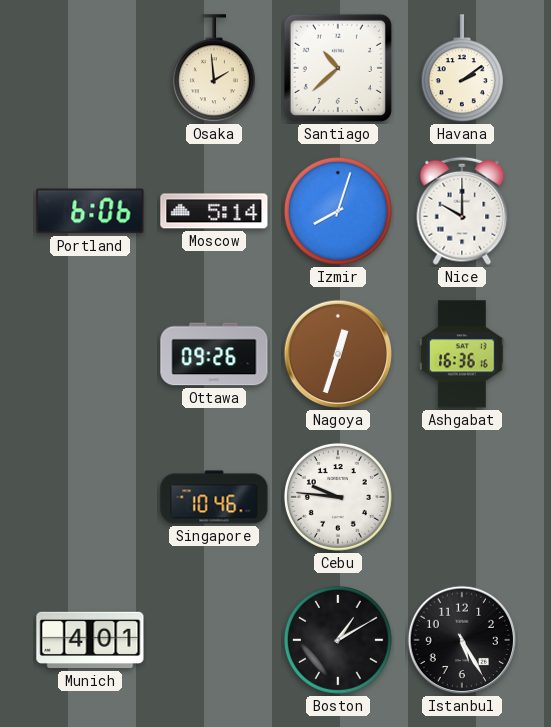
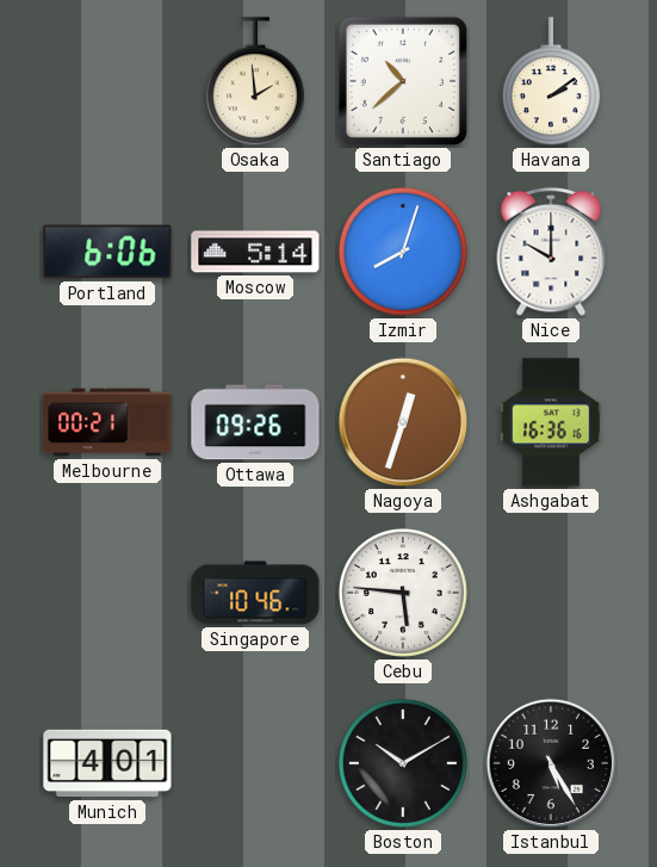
Melbourne: none -> 00:21
Cebu: 9:46 -> 5:46
Boston: 1:10 -> 10:10
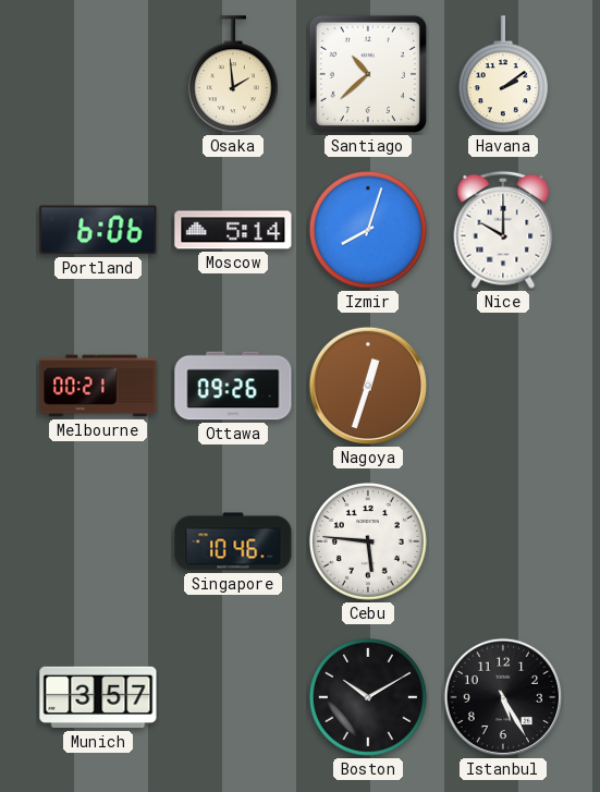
Ashgabat: 16:36 -> none
Munich: 4:01 -> 3:57
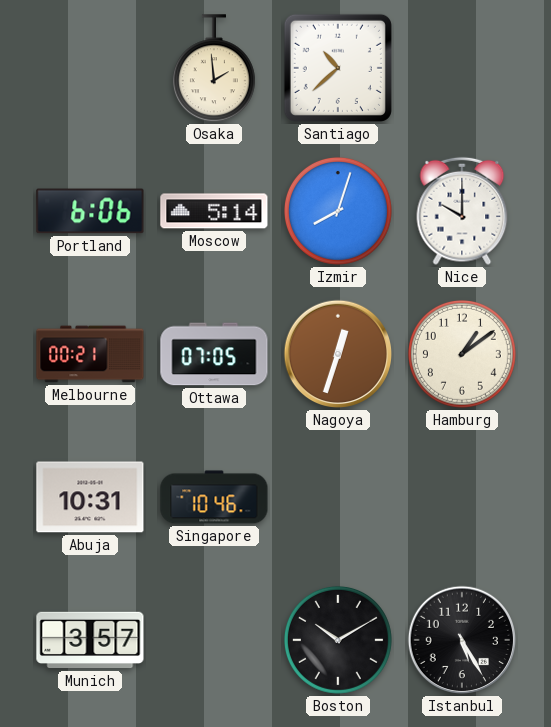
Havana: 2:09 -> none
Ottawa: 09:26 -> 07:05
Hamburg: none -> 1:09
Abuja: none -> 10:31
Cebu: 5:46 -> none
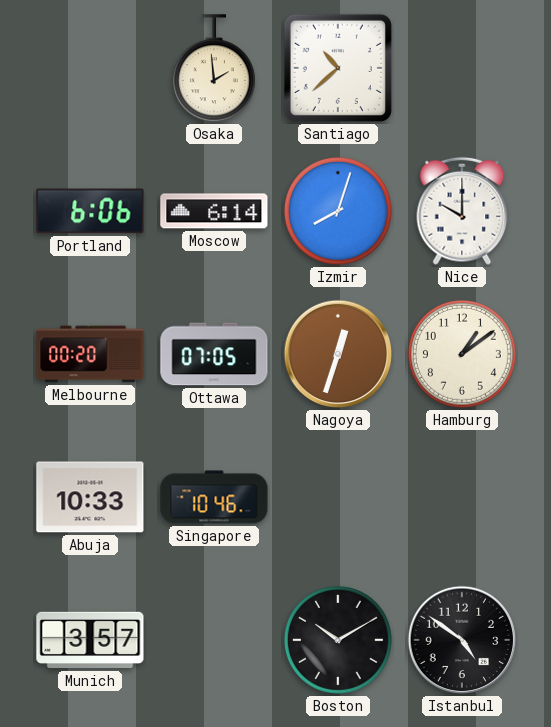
Moscow: 5:14 -> 6:14
Melbourne: 00:21 -> 00:20
Abuja: 10:31 -> 10:33
Istanbul: 5:25 -> 4:51
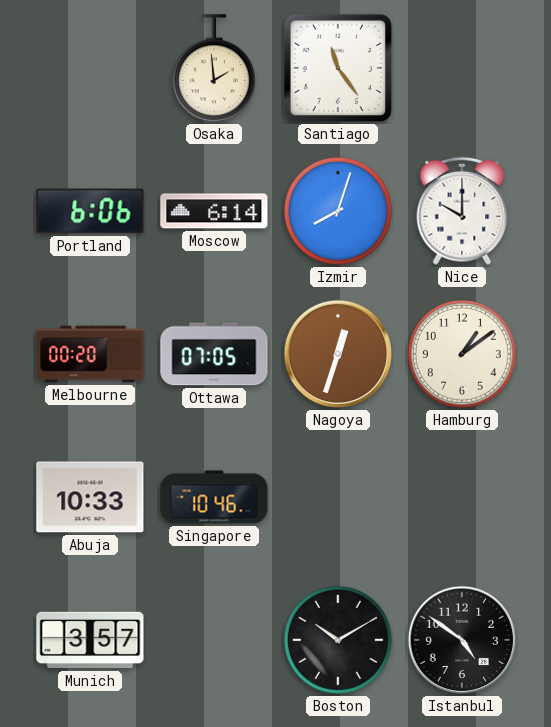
Santiago: 10:38 -> 11:24
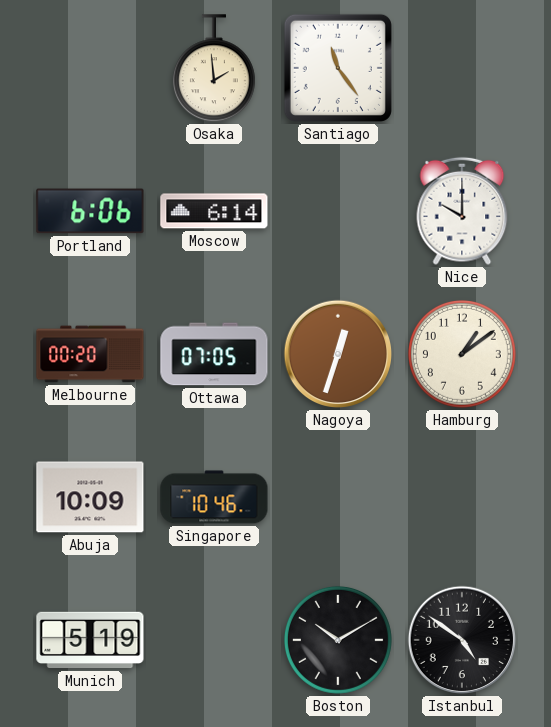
Izmir: 8:03 -> none
Abuja: 10:33 -> 10:09
Munich: 3:57 -> 5:19
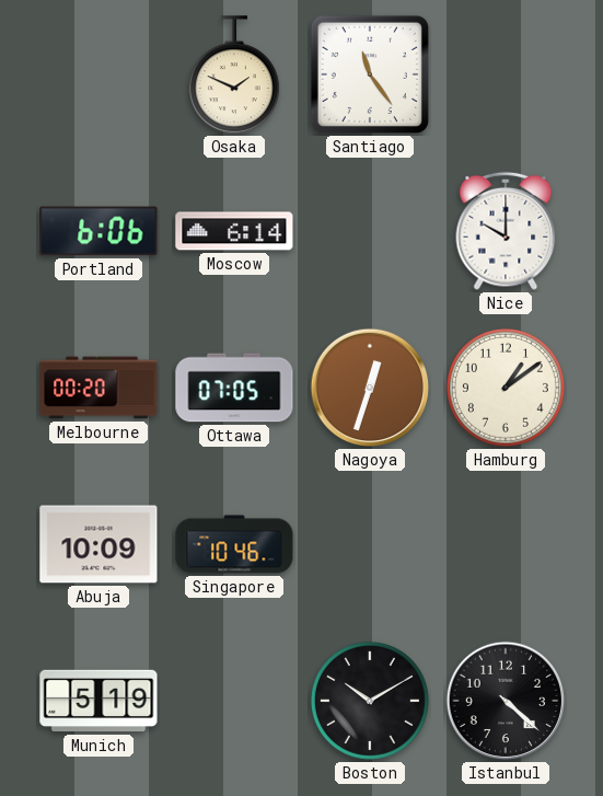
Osaka: 1:59 -> 1:49
Istanbul: 4:51 -> 4:22
